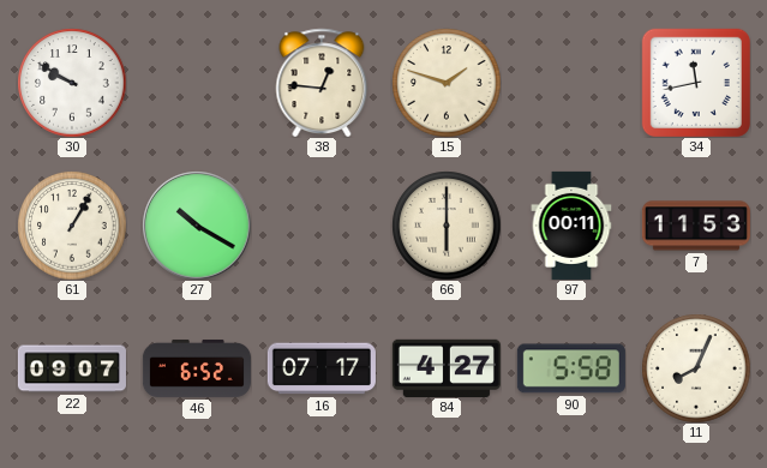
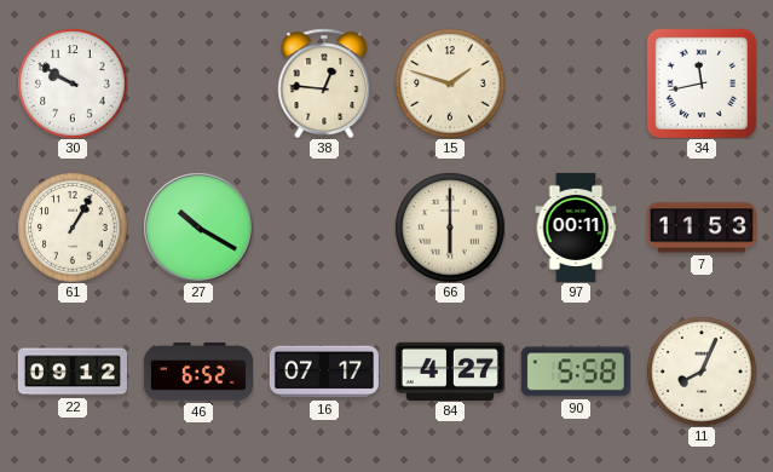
22: 09:07 -> 09:12
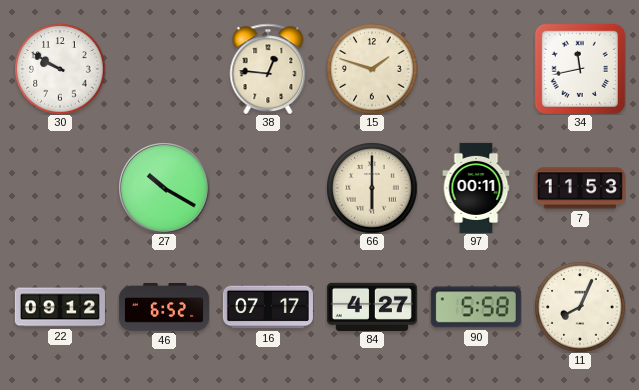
61: 1:05 -> none
